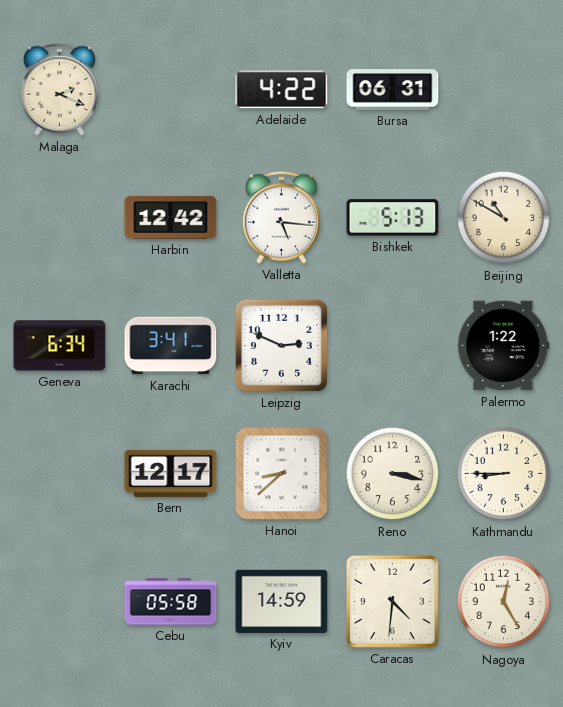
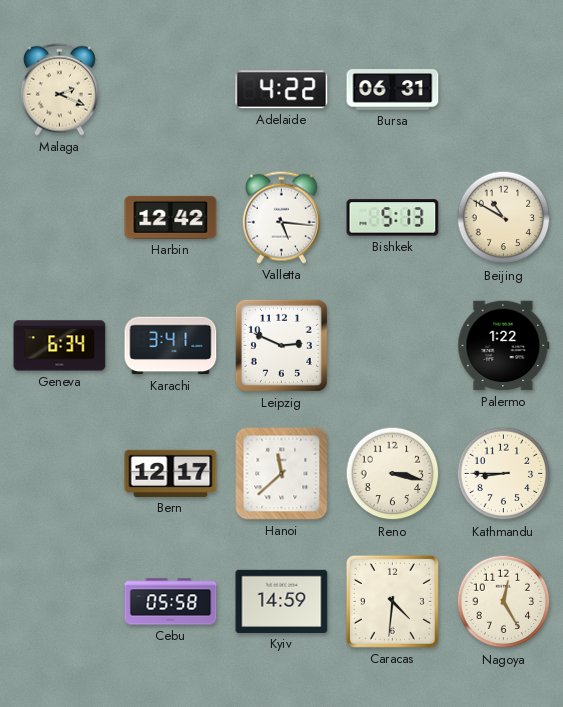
Hanoi: 8:38 -> 11:38
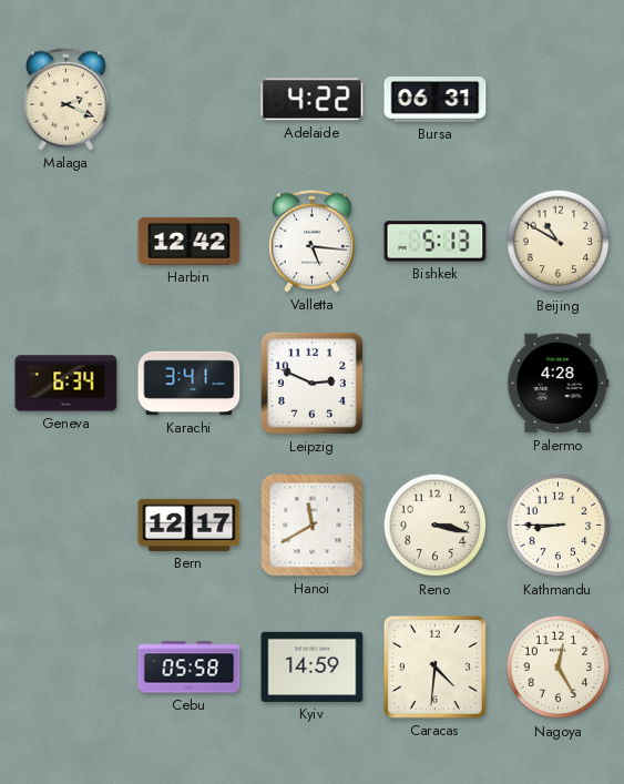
Palermo: 1:22 -> 4:28
Hanoi: 11:38 -> 11:40
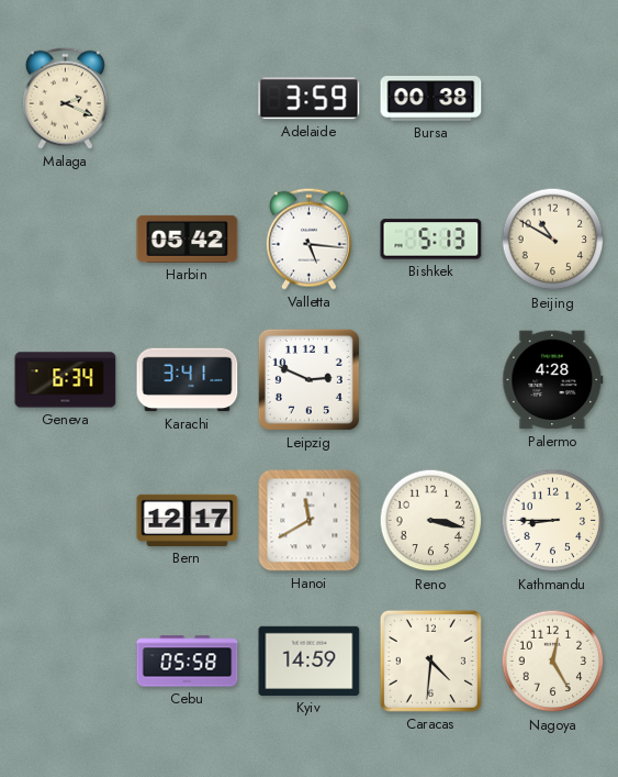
Adelaide: 4:22 -> 3:59
Bursa: 06:31 -> 00:38
Harbin: 12:42 -> 05:42
